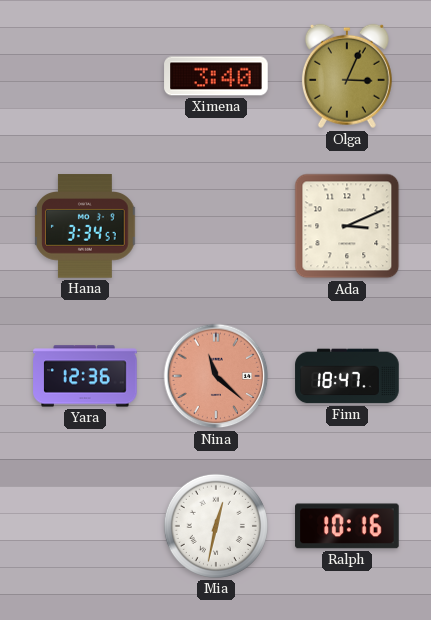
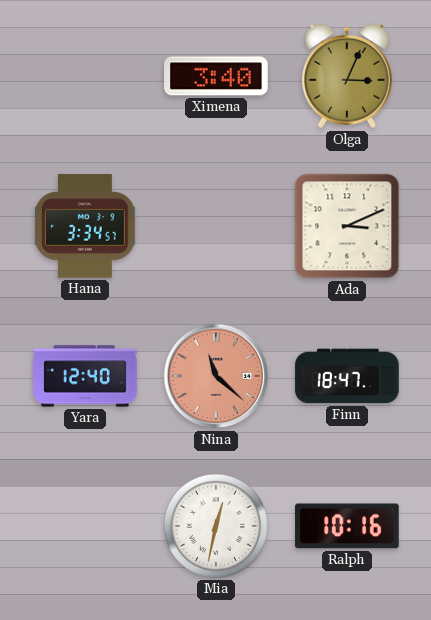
Yara: 12:36 -> 12:40
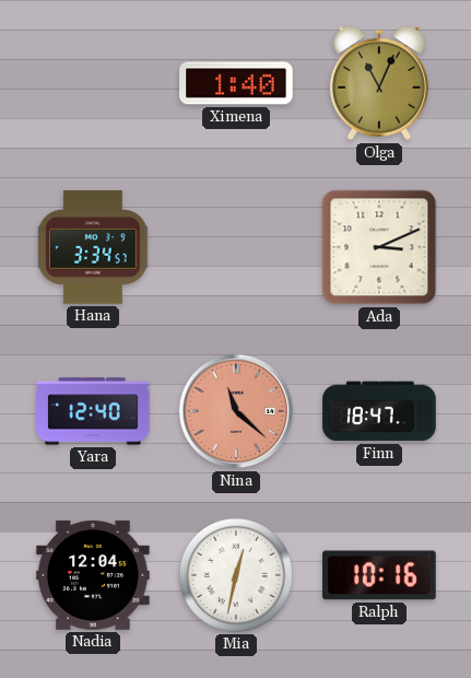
Ximena: 3:40 -> 1:40
Olga: 3:04 -> 11:04
Nadia: none -> 12:04
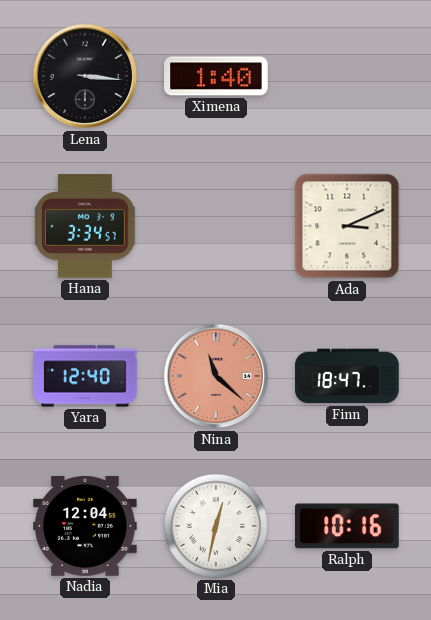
Lena: none -> 3:16
Olga: 11:04 -> none
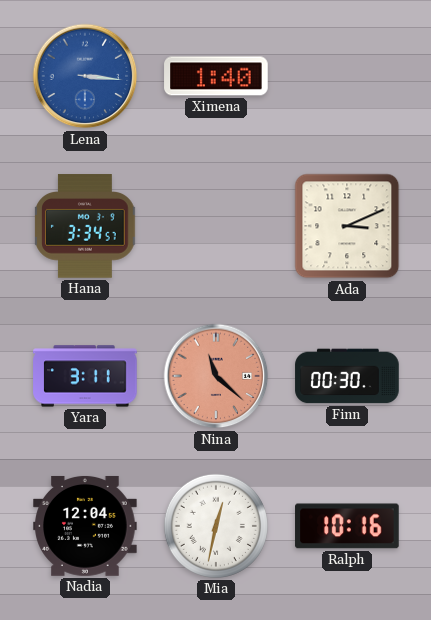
Lena dial: black -> blue
Yara: 12:40 -> 3:11
Finn: 18:47 -> 00:30
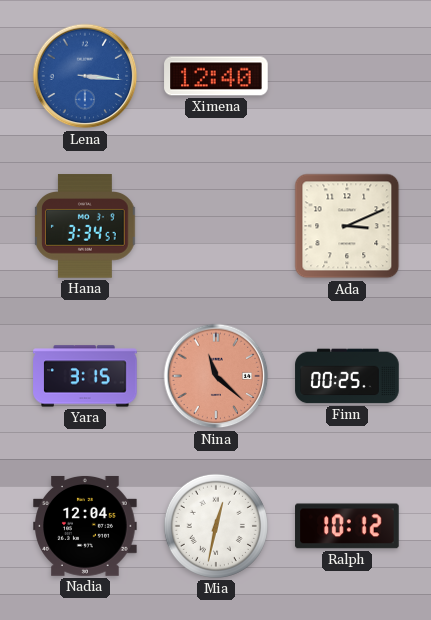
Ximena: 1:40 -> 12:40
Yara: 3:11 -> 3:15
Finn: 00:30 -> 00:25
Ralph: 10:16 -> 10:12
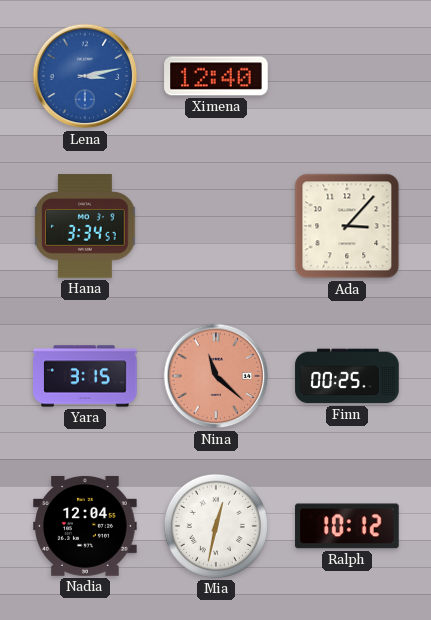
Lena: 3:16 -> 3:13
Ada: 3:11 -> 3:07
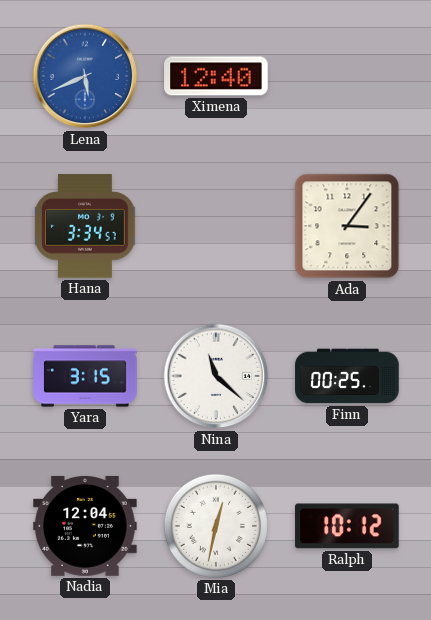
Lena: 3:13 -> 5:41
Ada: 3:07 -> 3:06
Nina dial: salmon -> white
